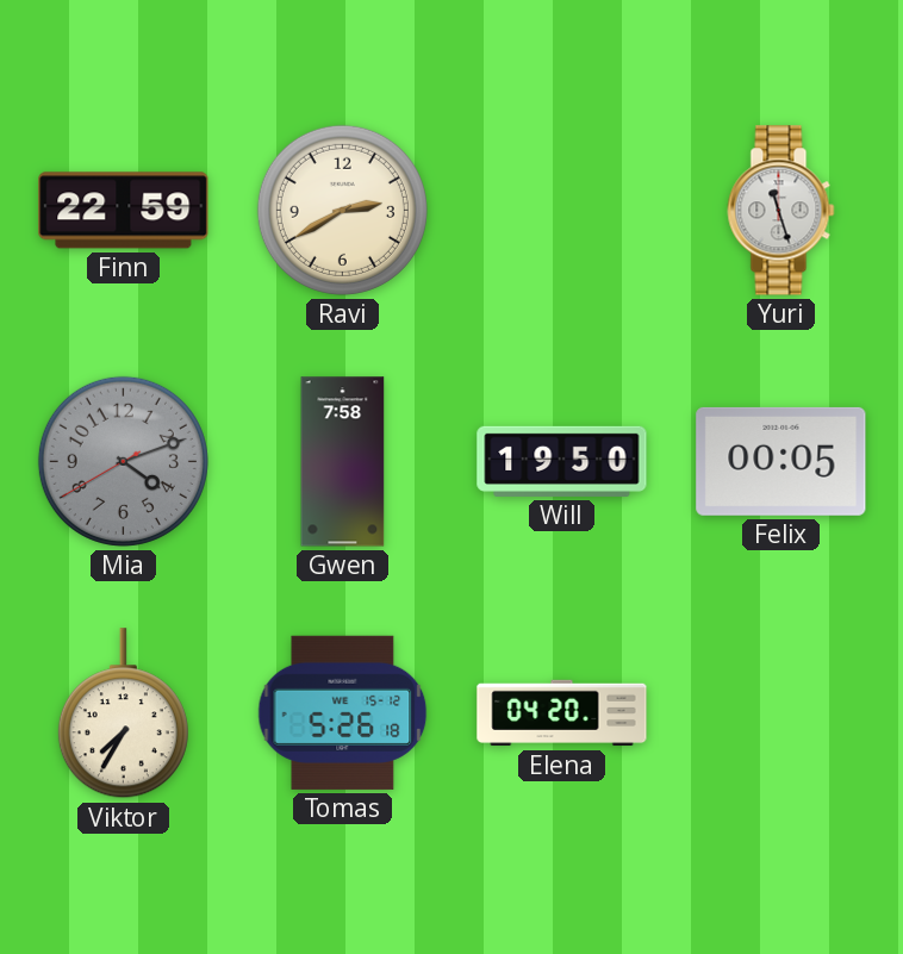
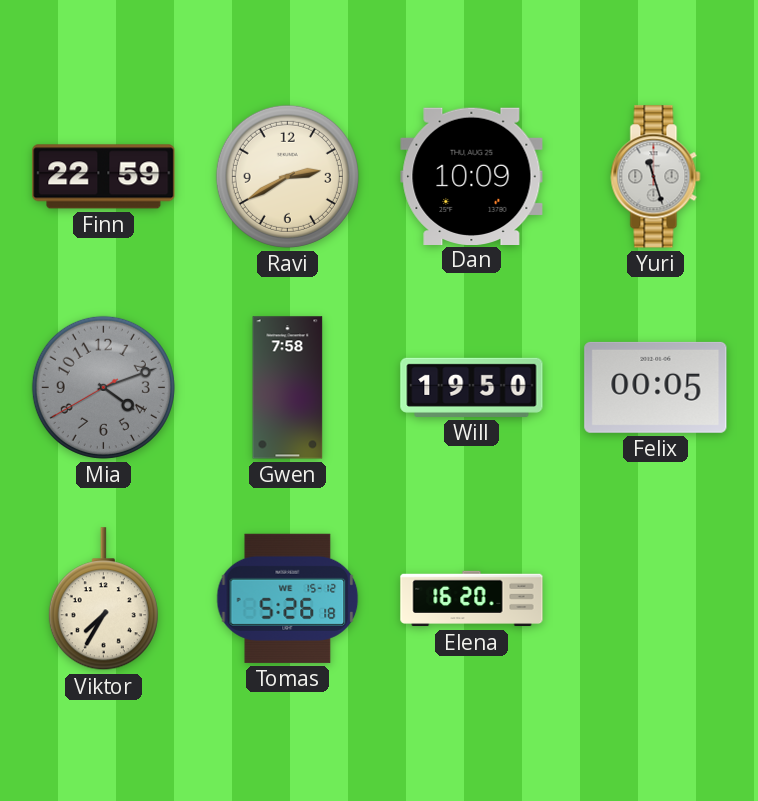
Dan: none -> 10:09
Elena: 04:20 -> 16:20
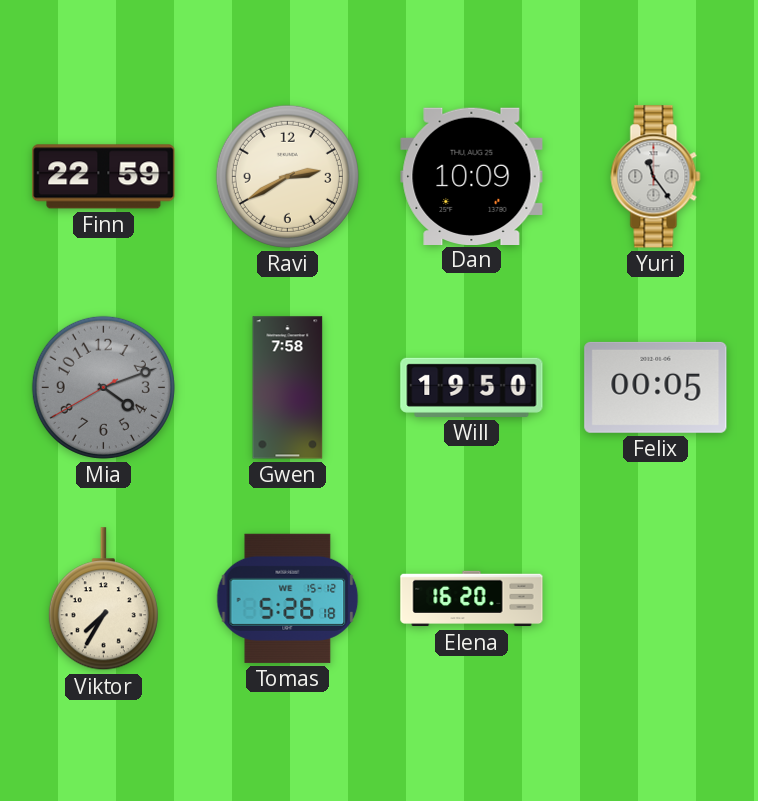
Yuri: 11:27 -> 11:24
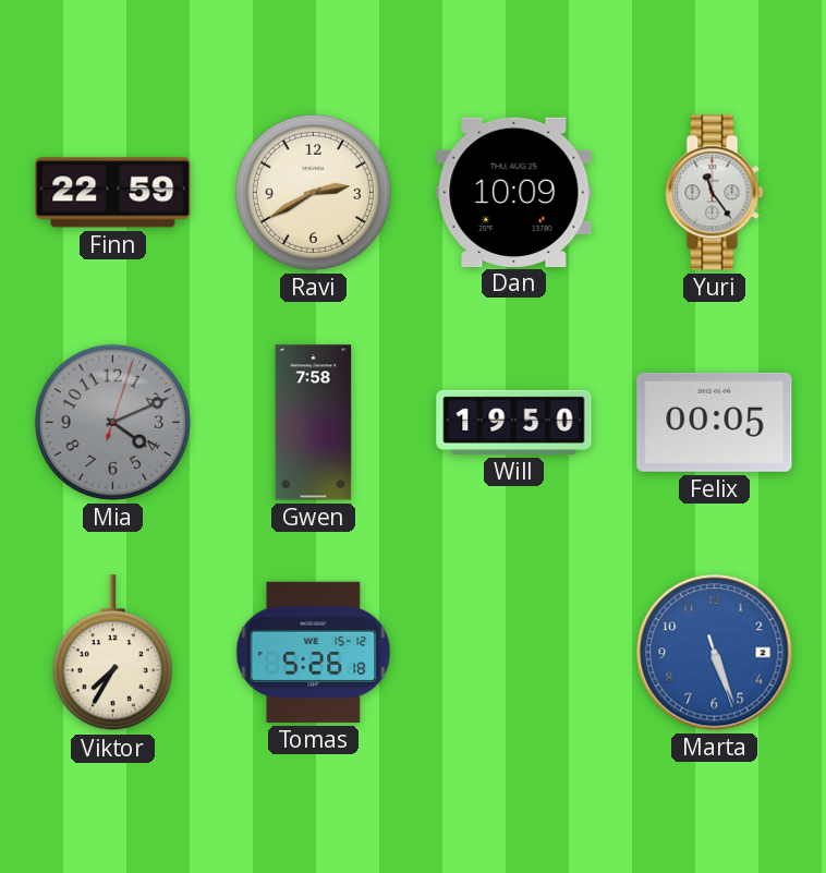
Mia: 4:11:40 -> 4:11:03
Elena: 16:20 -> none
Marta: none -> 5:26
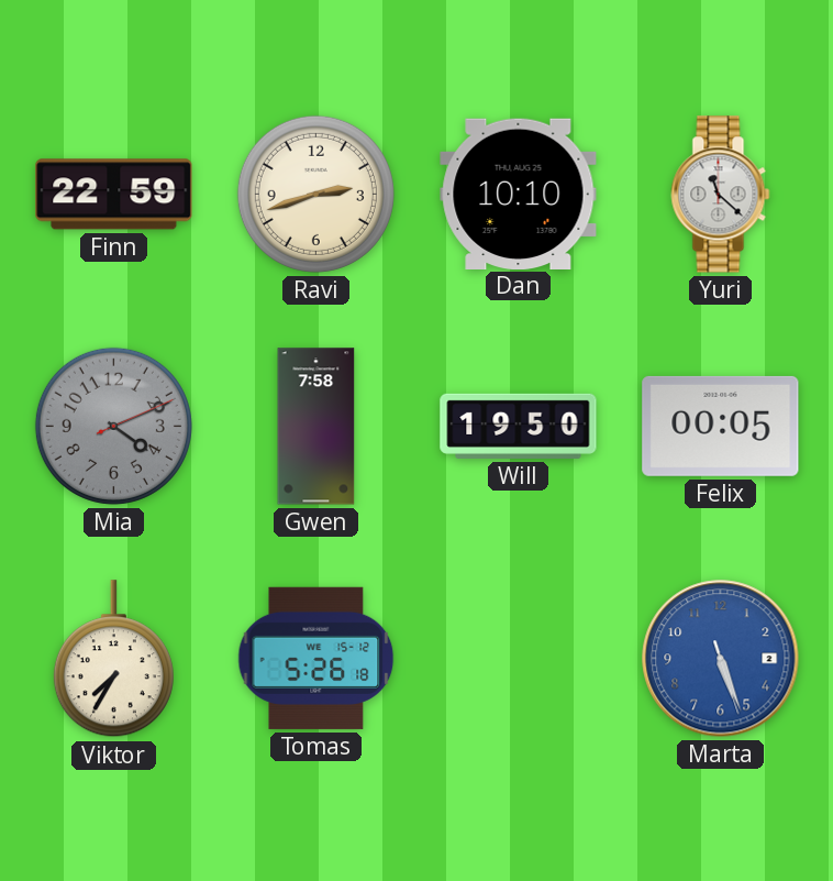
Ravi: 2:40 -> 2:42
Dan: 10:09 -> 10:10
Yuri: 11:24 -> 11:22
Mia: 4:11:03 -> 4:11:11
